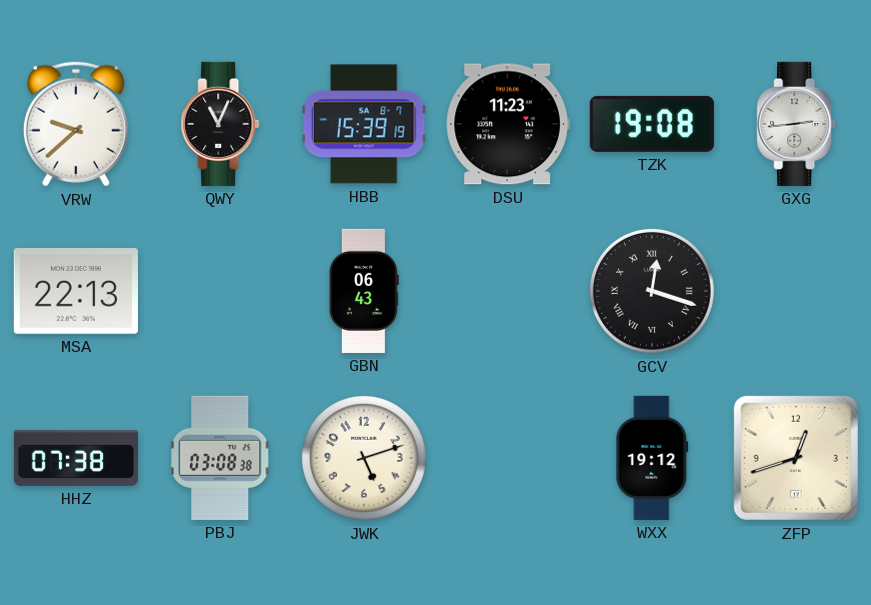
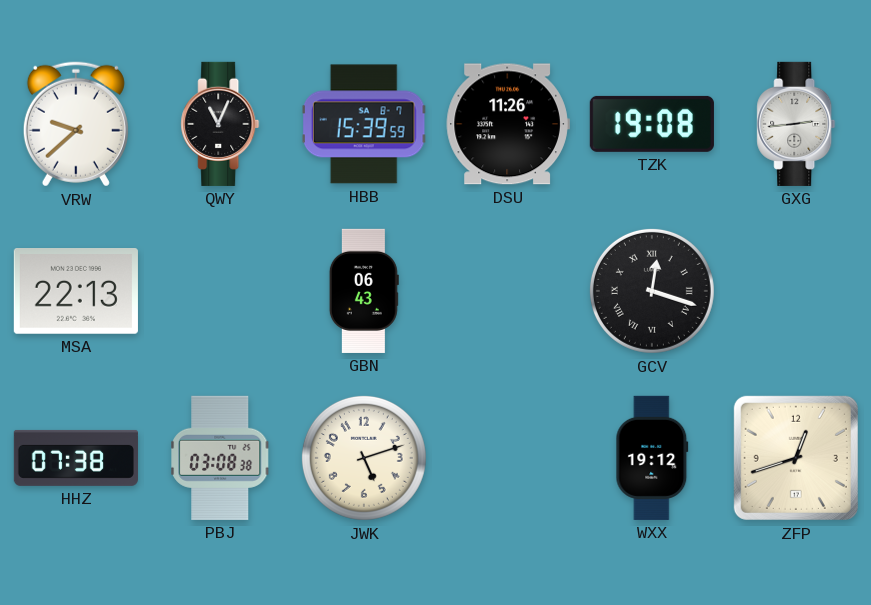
HBB: 15:39:19 -> 15:39:59
DSU: 11:23 -> 11:26
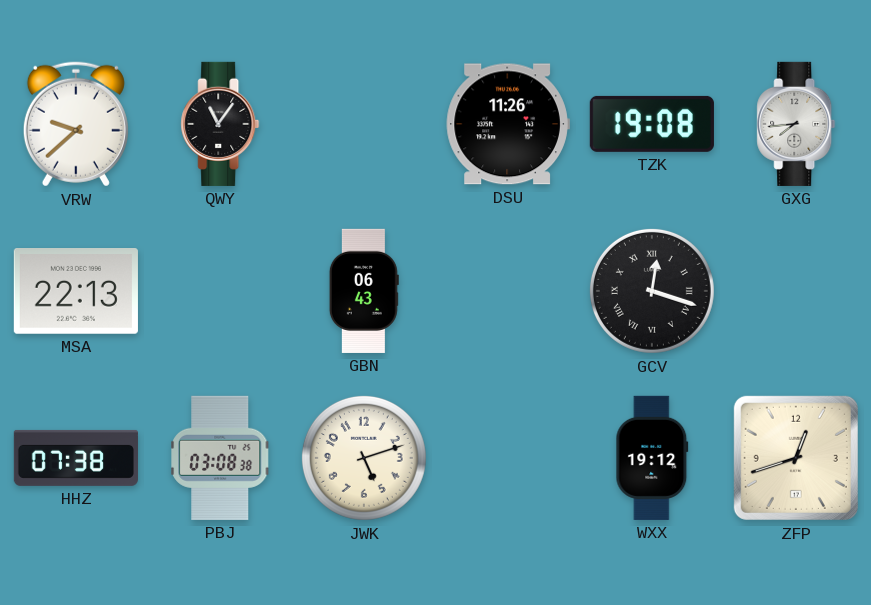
QWY: 11:04 -> 11:06
HBB: 15:39 -> none
GXG: 2:44 -> 7:44
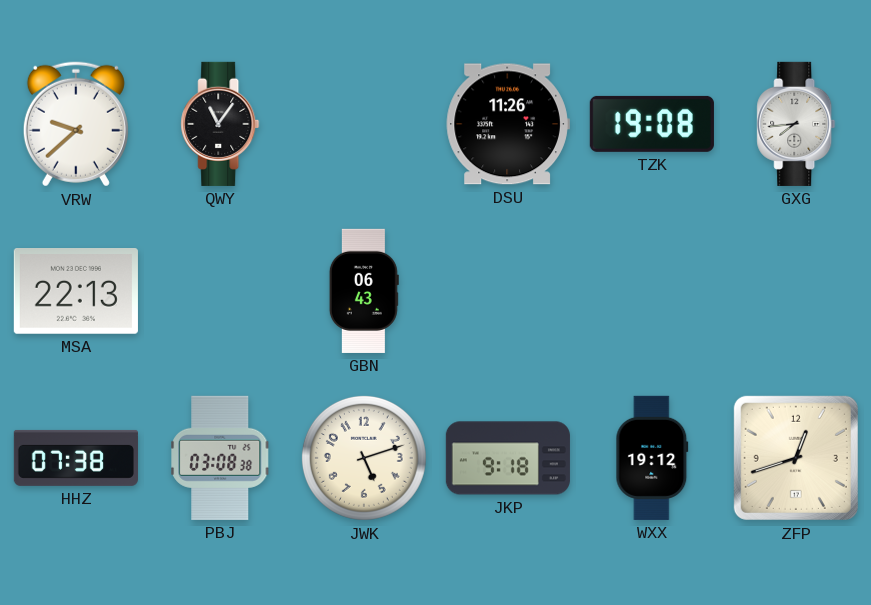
GCV: 12:18 -> none
JKP: none -> 9:18
